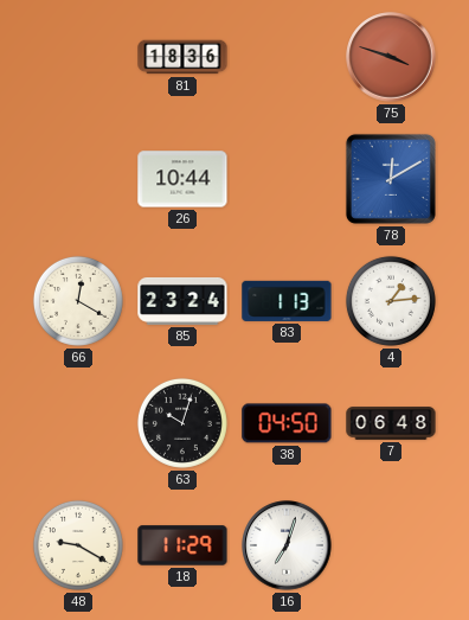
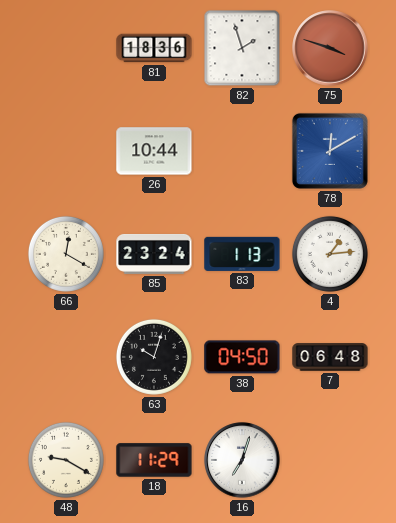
82: none -> 1:57
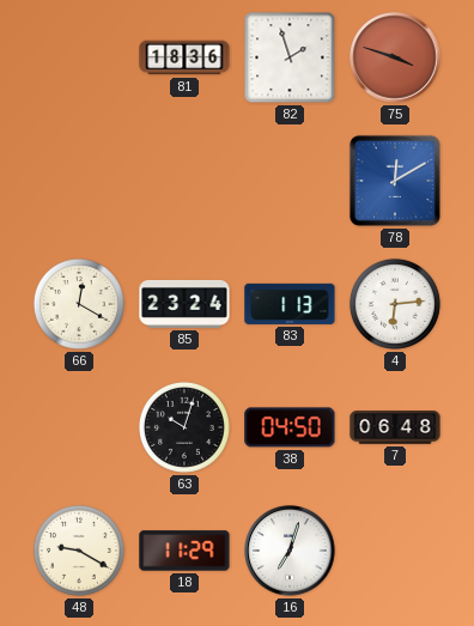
26: 10:44 -> none
4: 1:14 -> 6:14
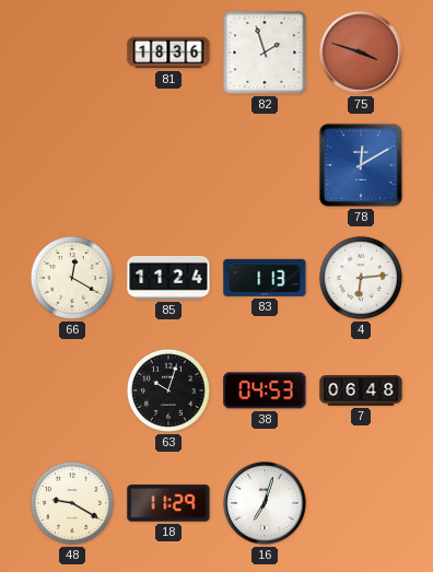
85: 23:24 -> 11:24
38: 04:50 -> 04:53
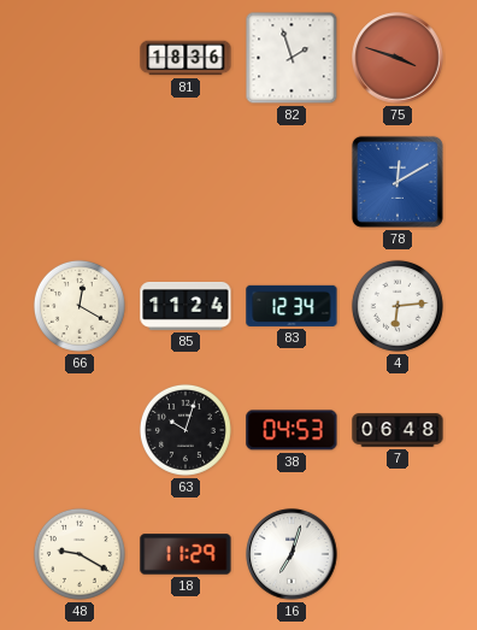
83: 1:13 -> 12:34
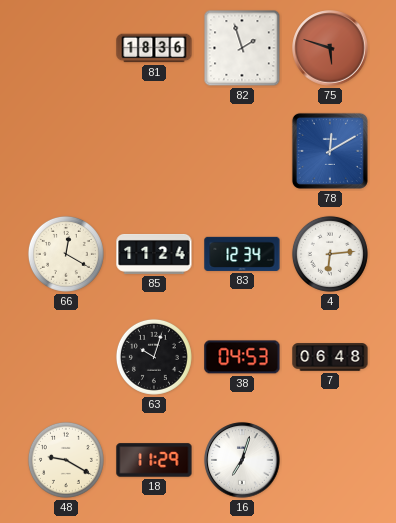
75: 3:48 -> 5:48
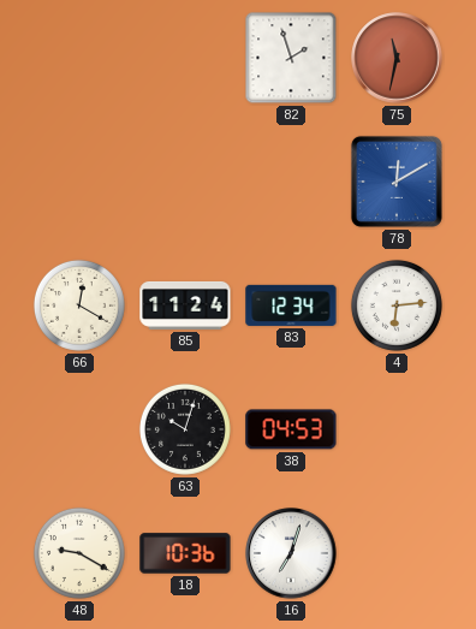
81: 18:36 -> none
75: 5:48 -> 11:32
7: 06:48 -> none
18: 11:29 -> 10:36
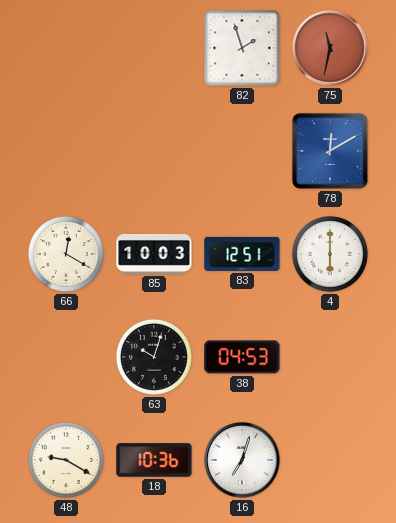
85: 11:24 -> 10:03
83: 12:34 -> 12:51
4: 6:14 -> 6:00
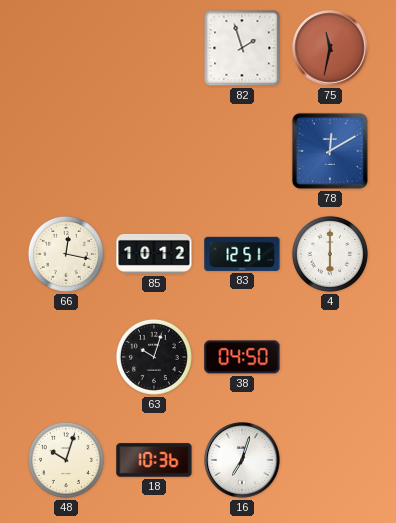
66: 12:20 -> 12:17
85: 10:03 -> 10:12
38: 04:53 -> 04:50
48: 9:20 -> 10:03
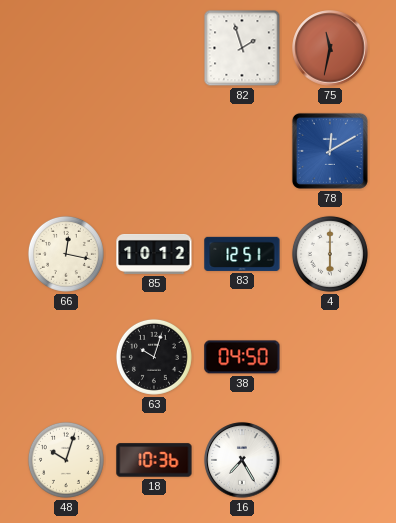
16: 7:03 -> 7:25
